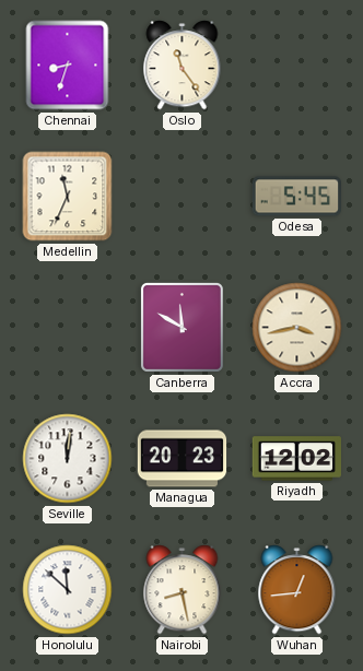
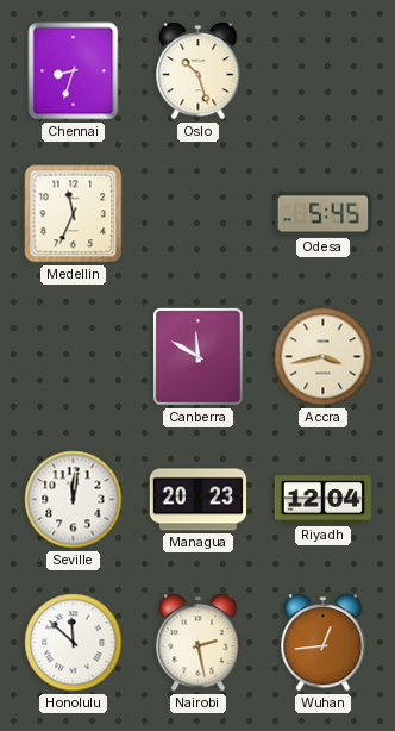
Oslo: 11:24 -> 10:27
Riyadh: 12:02 -> 12:04
Nairobi: 8:28 -> 2:28
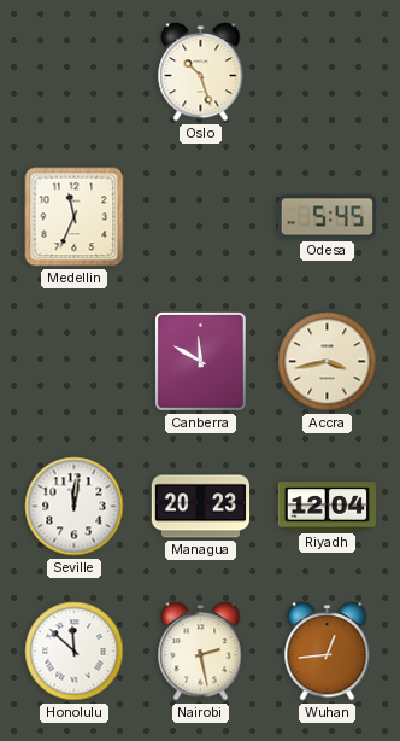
Chennai: 8:33 -> none
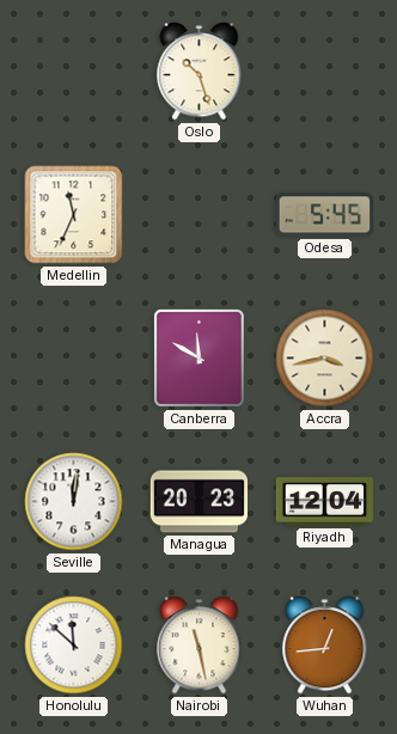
Nairobi: 2:28 -> 11:28
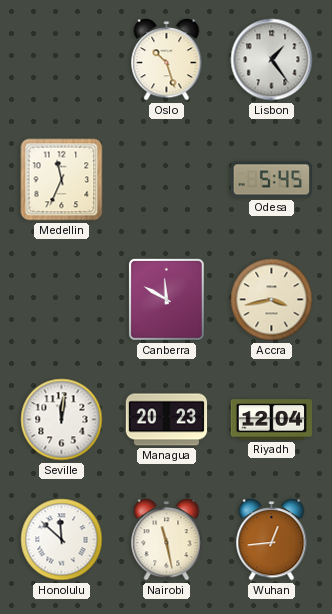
Lisbon: none -> 1:24
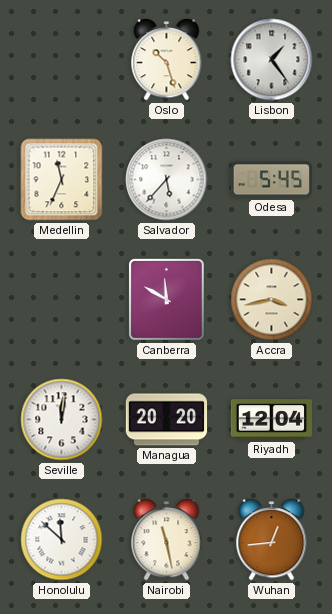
Salvador: none -> 5:37
Managua: 20:23 -> 20:20
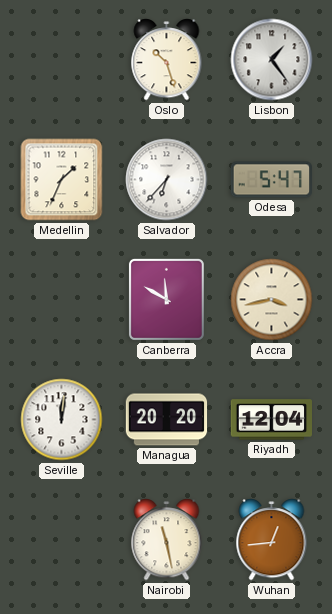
Medellin: 11:34 -> 1:34
Salvador: 5:37 -> 6:37
Odesa: 5:45 -> 5:47
Honolulu: 11:52 -> none
